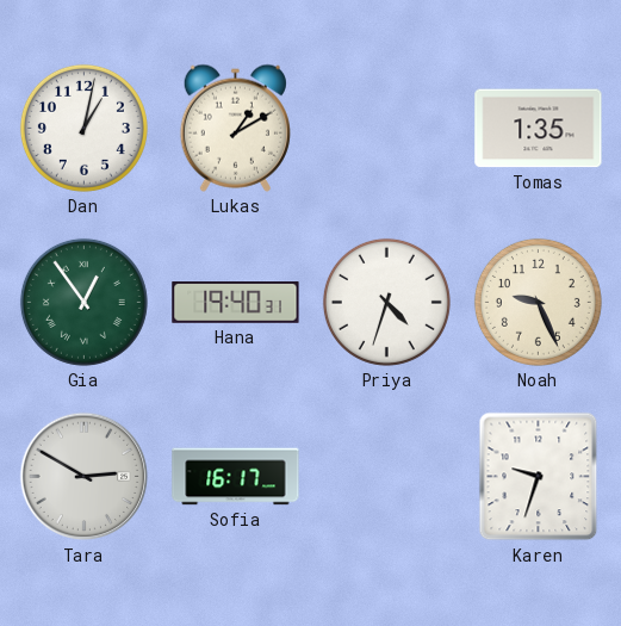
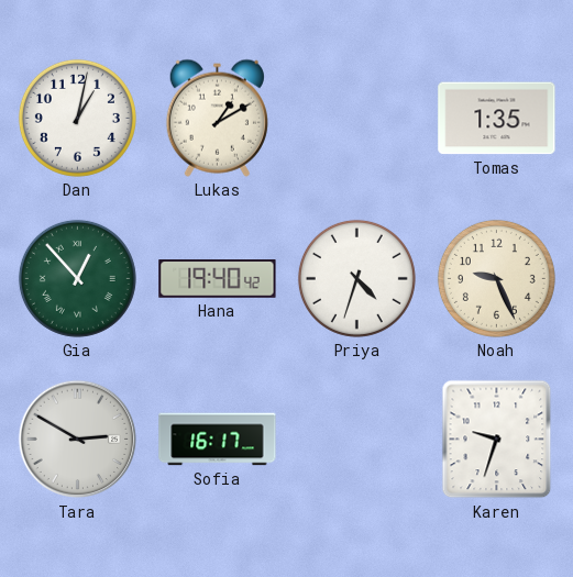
Gia: 12:54 -> 12:53
Hana: 19:40:31 -> 19:40:42
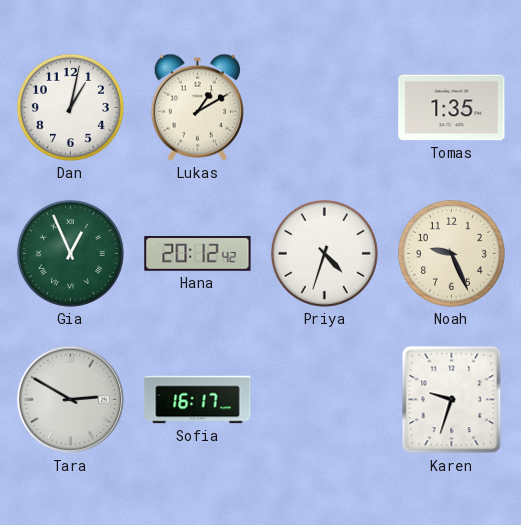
Gia: 12:53 -> 12:56
Hana: 19:40 -> 20:12
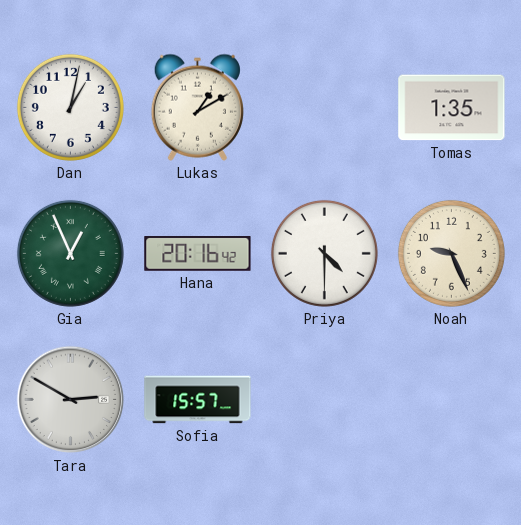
Hana: 20:12 -> 20:16
Priya: 4:33 -> 4:30
Sofia: 16:17 -> 15:57
Karen: 9:33 -> none
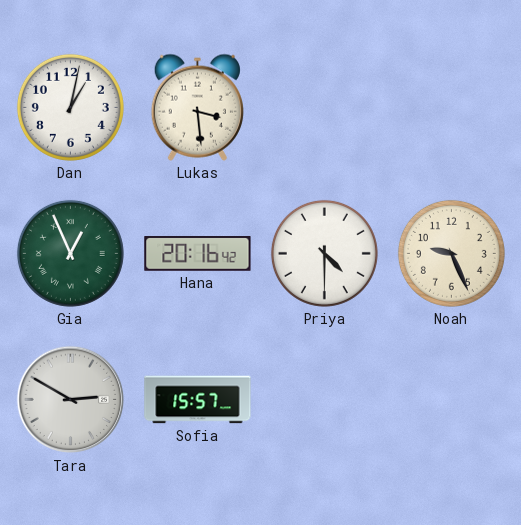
Lukas: 1:10 -> 3:29
Tomas: 1:35 -> none
